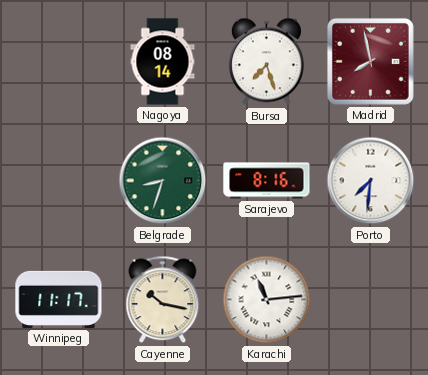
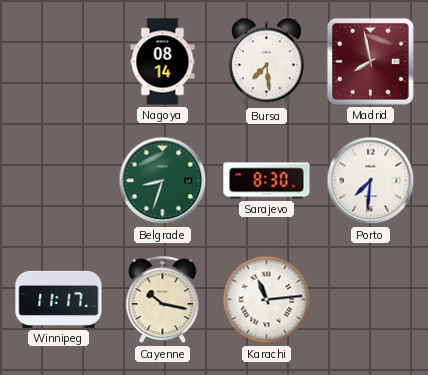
Bursa: 7:27 -> 7:29
Sarajevo: 8:16 -> 8:30
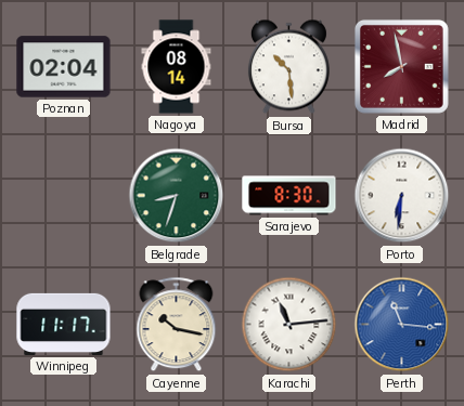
Poznan: none -> 02:04
Bursa: 7:29 -> 10:29
Porto: 7:31 -> 6:31
Perth: none -> 11:16
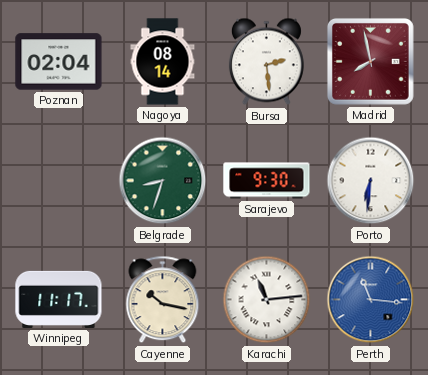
Bursa: 10:29 -> 2:29
Sarajevo: 8:30 -> 9:30
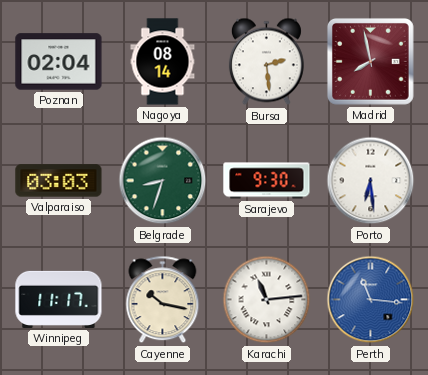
Valparaiso: none -> 03:03
Porto: 6:31 -> 6:29
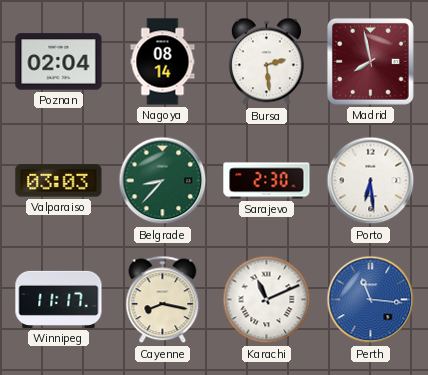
Belgrade: 8:33 -> 8:37
Sarajevo: 9:30 -> 2:30
Cayenne: 10:17 -> 8:17
Karachi: 11:14 -> 11:11
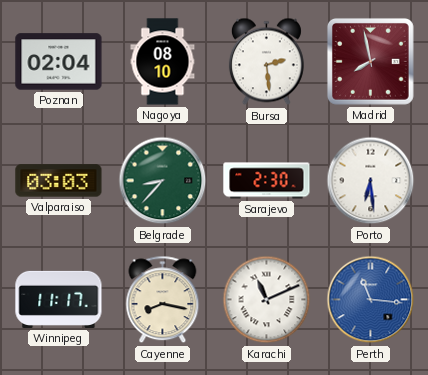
Nagoya: 08:14 -> 08:10
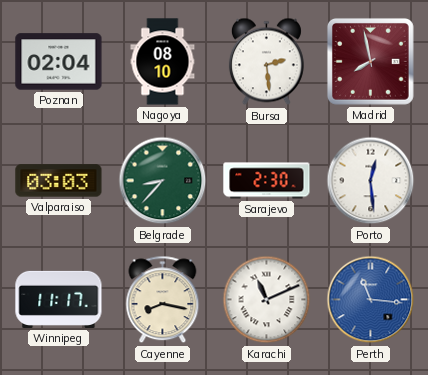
Porto: 6:29 -> 12:29
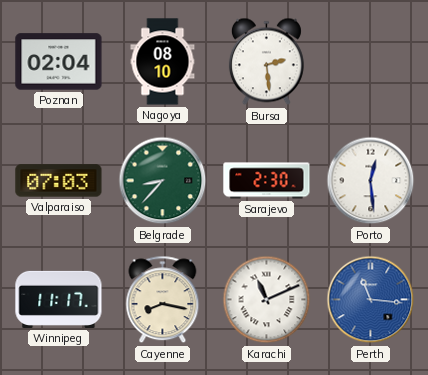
Madrid: 7:58 -> none
Valparaiso: 03:03 -> 07:03
